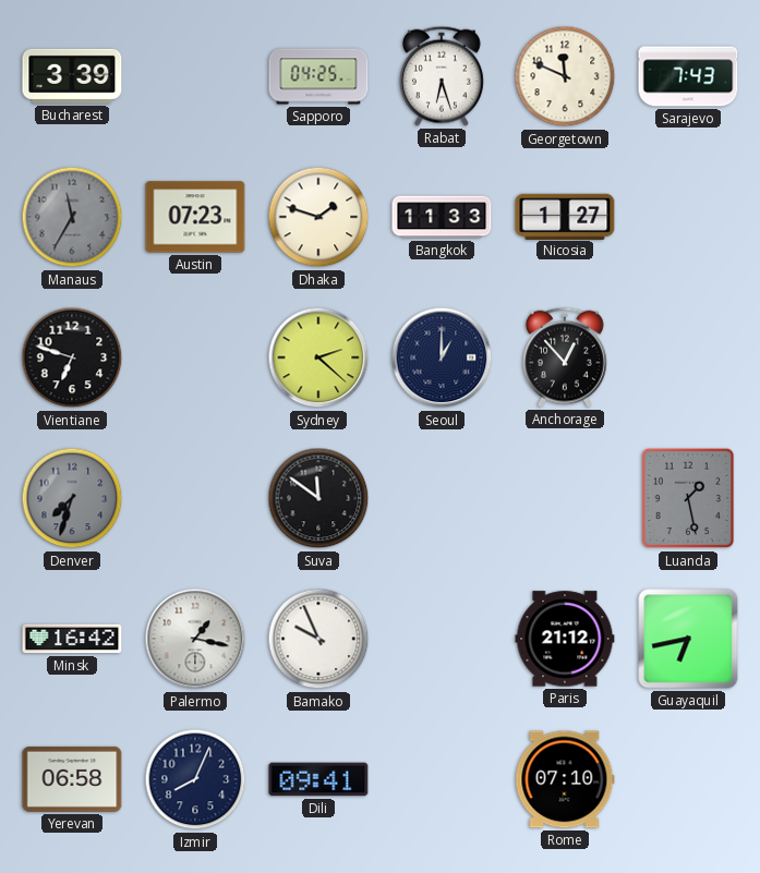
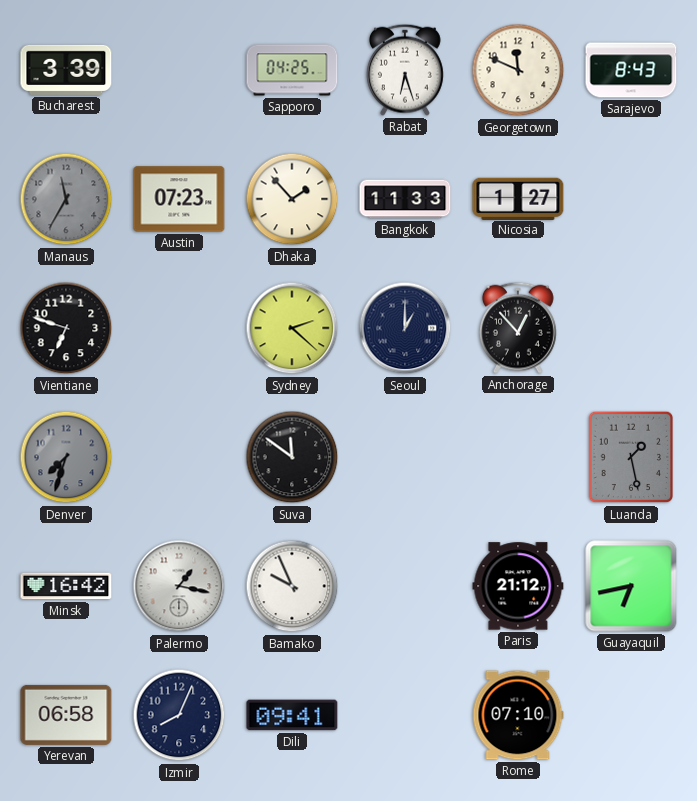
Sarajevo: 7:43 -> 8:43
Dhaka: 1:48 -> 1:53
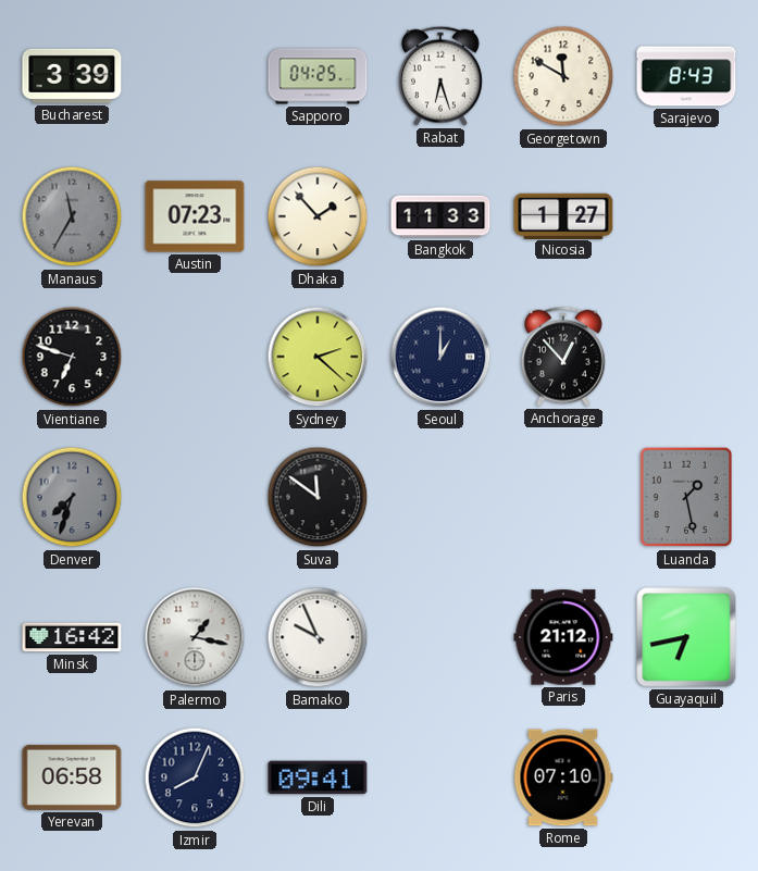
Georgetown: 11:49 -> 11:50
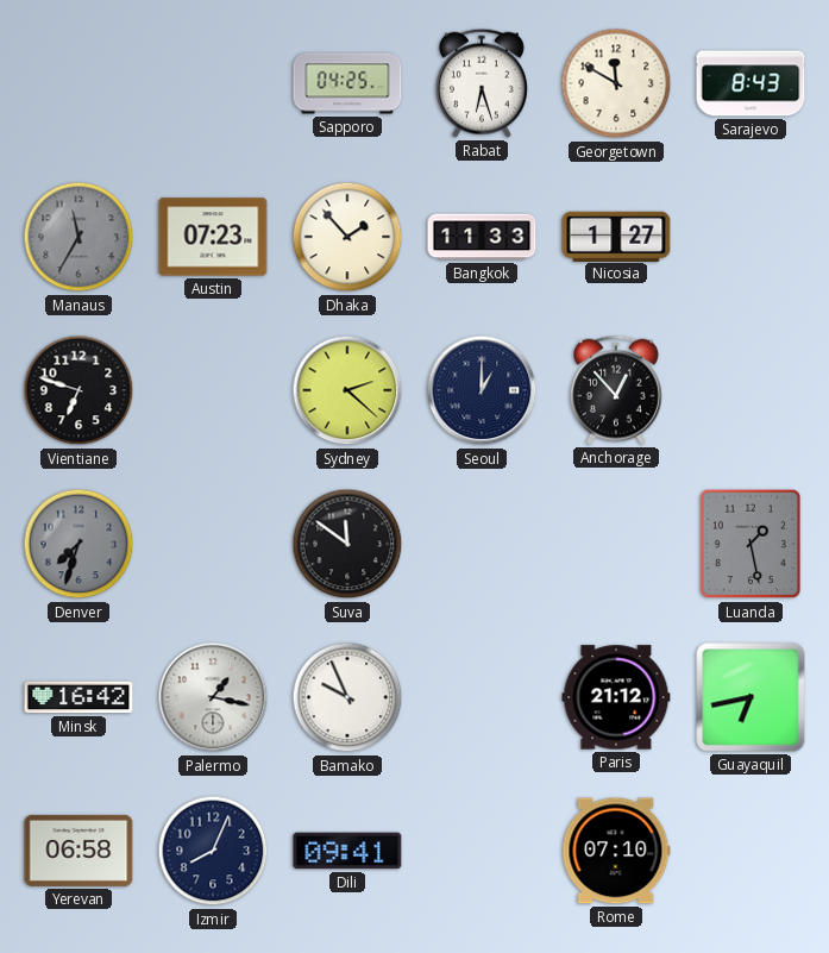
Bucharest: 3:39 -> none
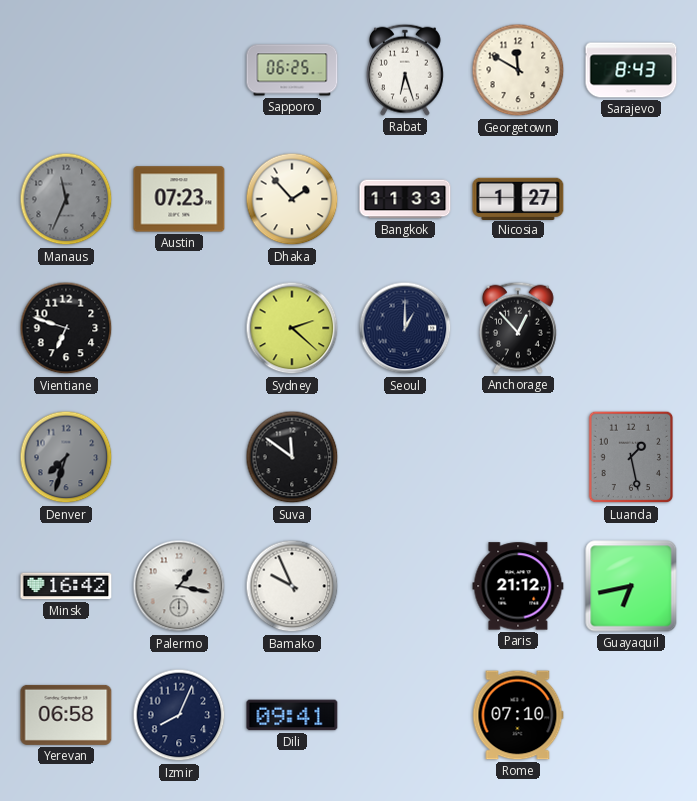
Sapporo: 04:25 -> 06:25
Manaus: 11:35 -> 11:34
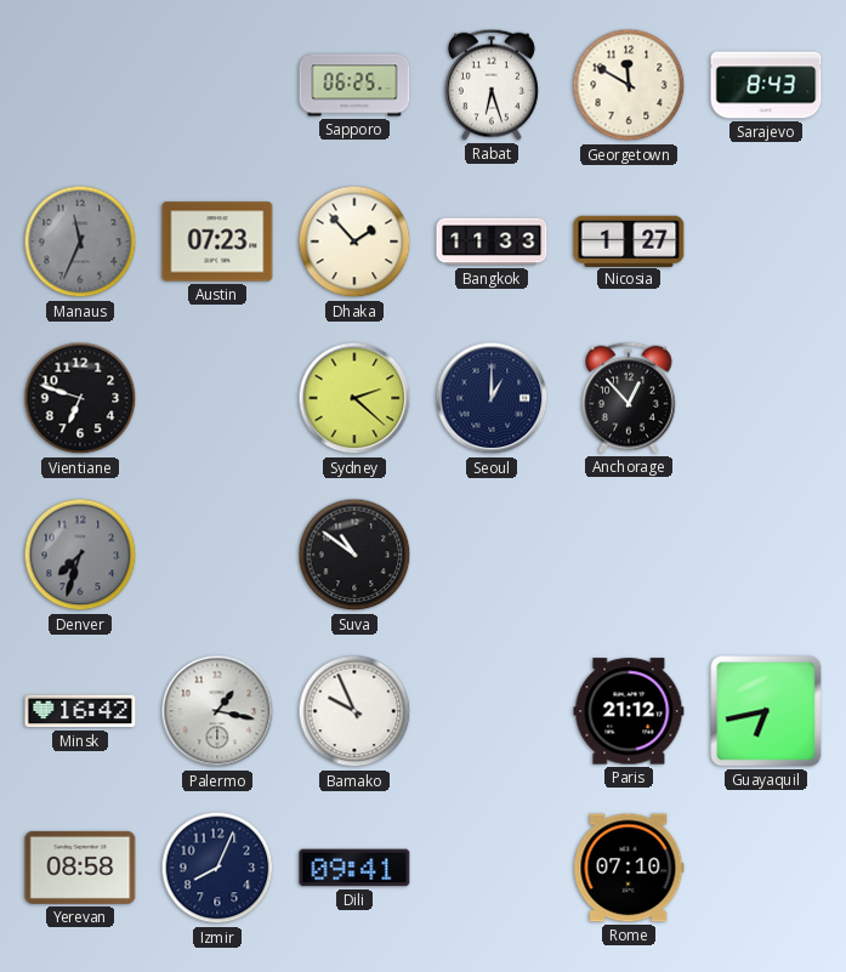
Suva: 11:51 -> 10:51
Luanda: 1:28 -> none
Yerevan: 06:58 -> 08:58
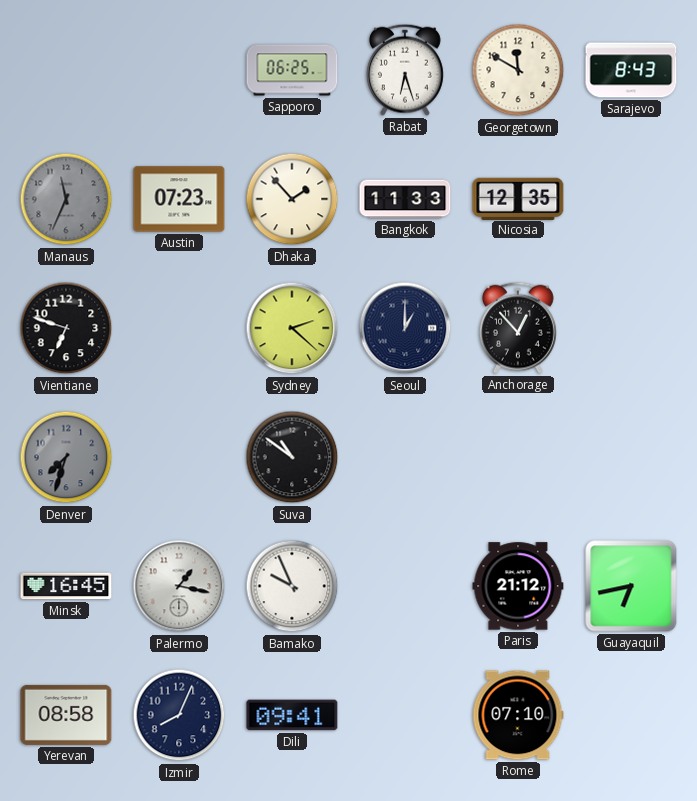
Nicosia: 1:27 -> 12:35
Minsk: 16:42 -> 16:45
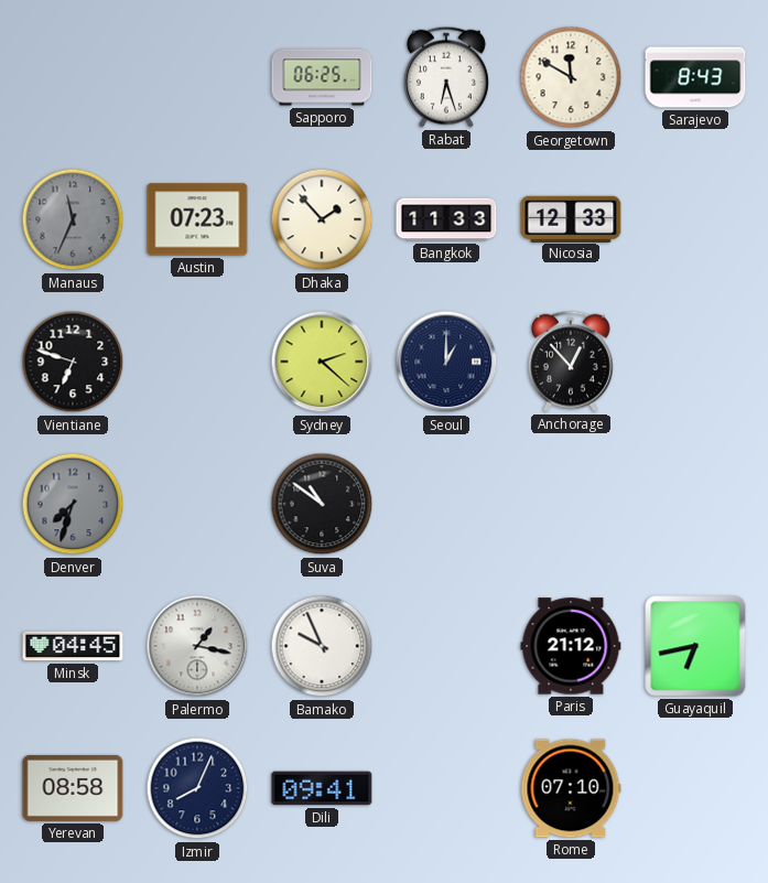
Nicosia: 12:35 -> 12:33
Minsk: 16:45 -> 04:45
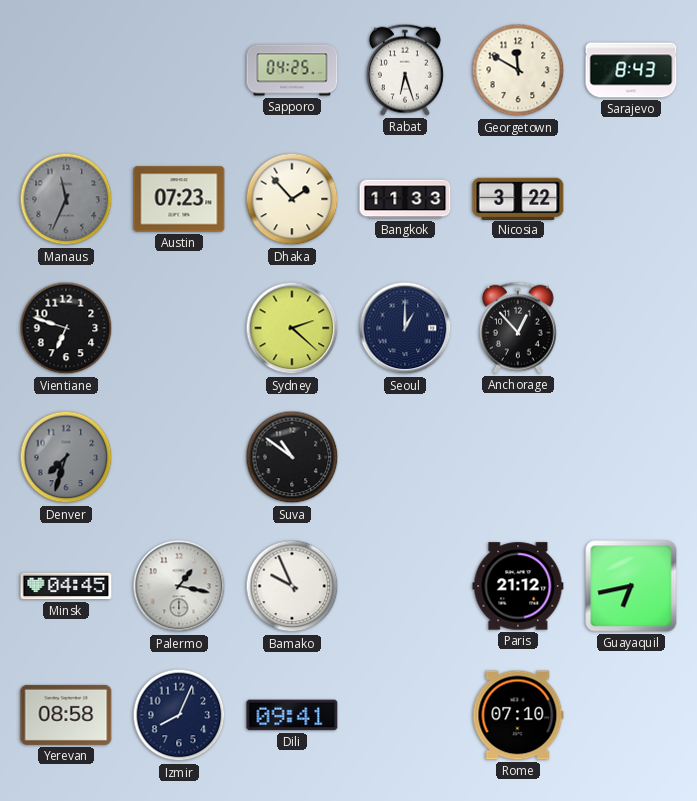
Sapporo: 06:25 -> 04:25
Nicosia: 12:33 -> 3:22
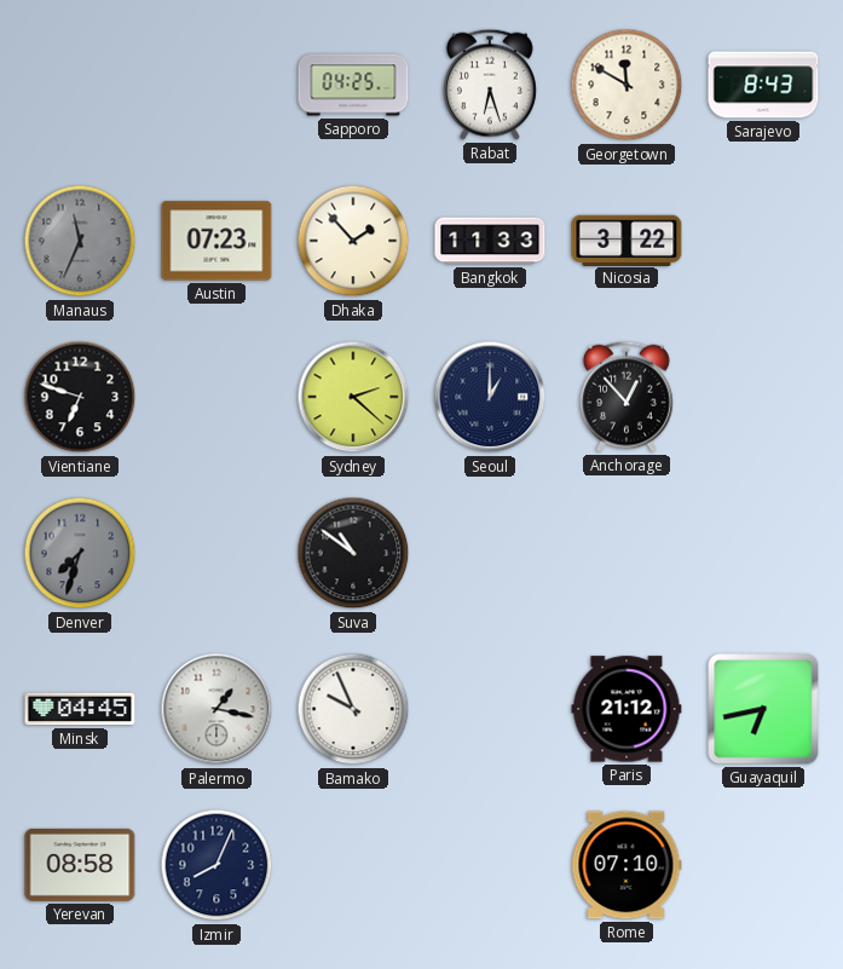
Dili: 09:41 -> none
